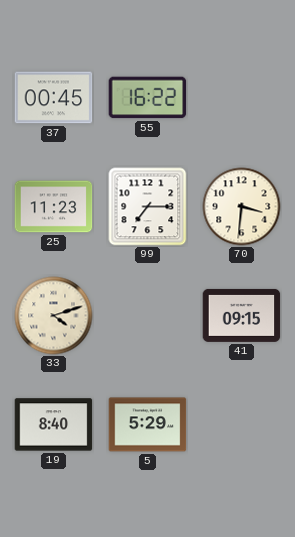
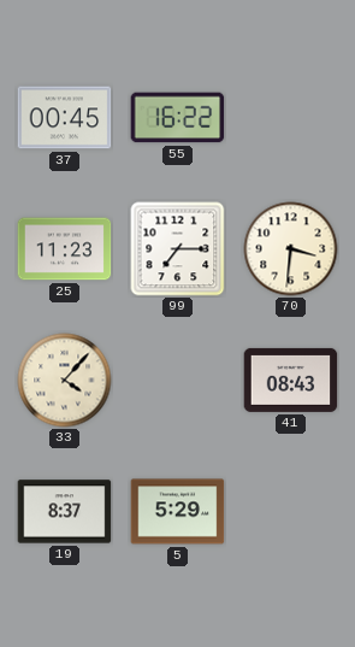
33: 4:12 -> 4:07
41: 09:15 -> 08:43
19: 8:40 -> 8:37
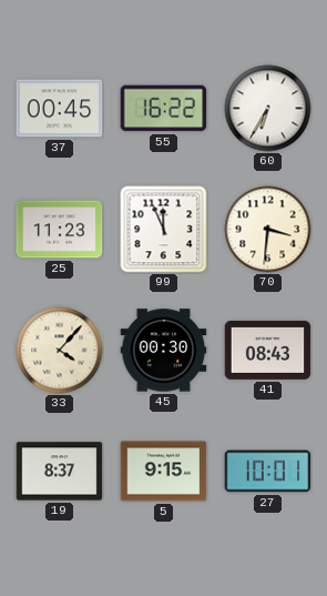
60: none -> 6:35
99: 7:15 -> 11:56
45: none -> 00:30
5: 5:29 -> 9:15
27: none -> 10:01
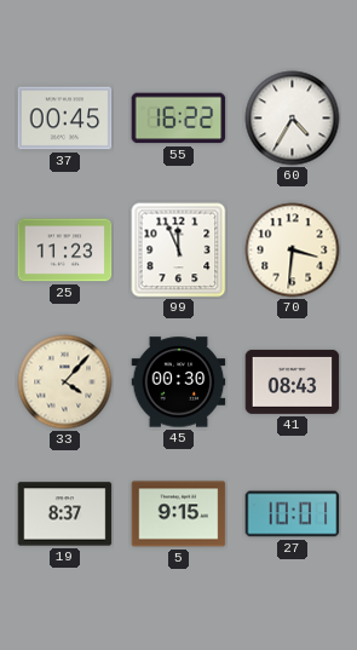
60: 6:35 -> 4:35
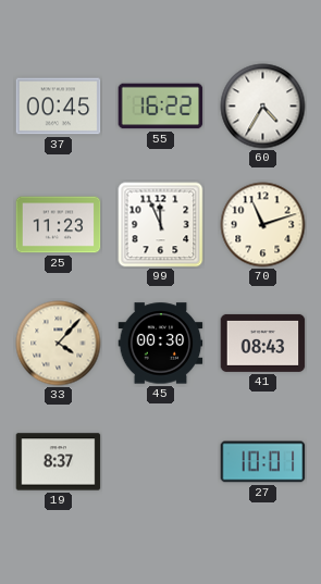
70: 3:31 -> 11:12
5: 9:15 -> none
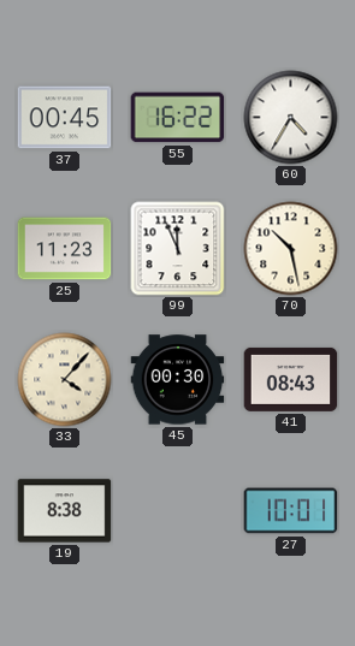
70: 11:12 -> 10:28
19: 8:37 -> 8:38
